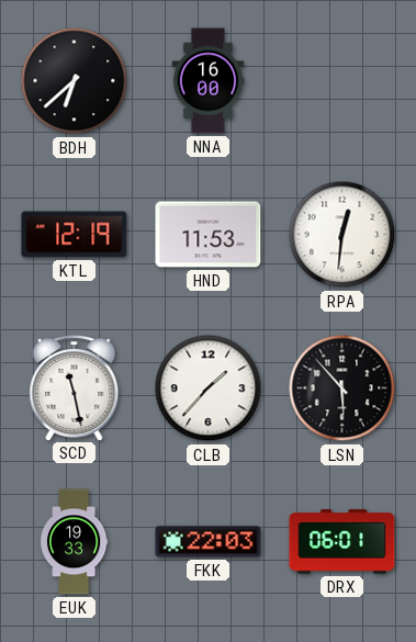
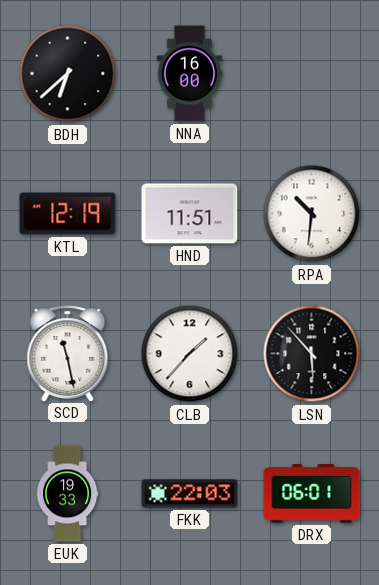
HND: 11:53 -> 11:51
RPA: 12:31 -> 10:31
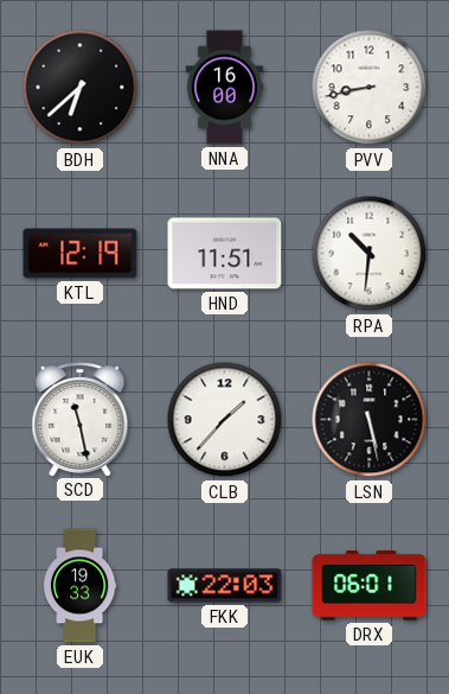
PVV: none -> 8:43
LSN: 5:53 -> 5:28
